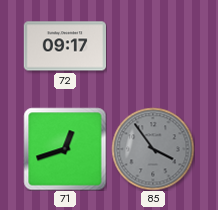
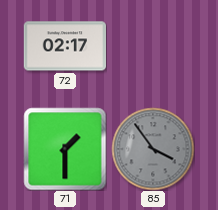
72: 09:17 -> 02:17
71: 12:42 -> 1:30
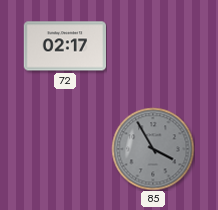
71: 1:30 -> none
85: 3:54 -> 3:55
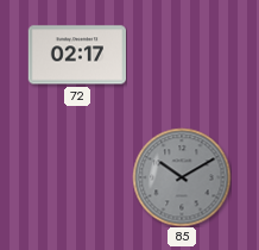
85: 3:55 -> 10:10
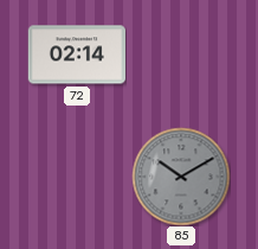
72: 02:17 -> 02:14
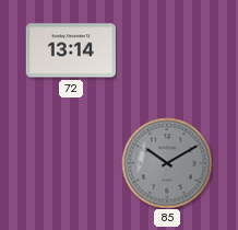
72: 02:14 -> 13:14
